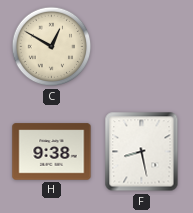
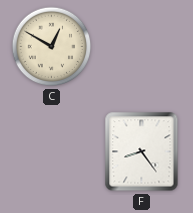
H: 9:38 -> none
F: 8:28 -> 8:24
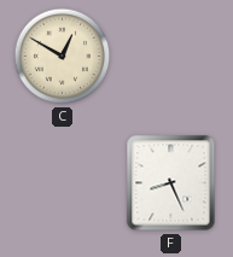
F: 8:24 -> 8:26
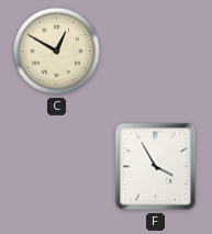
F: 8:26 -> 3:55
